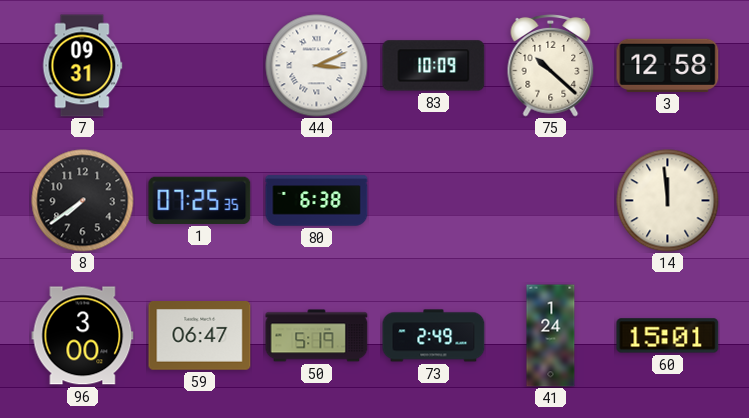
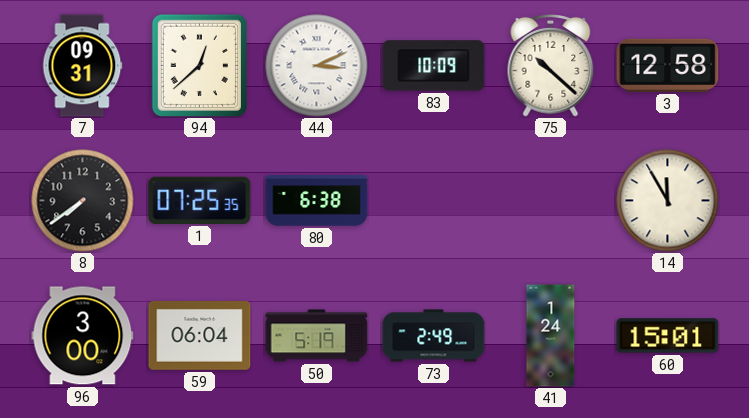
94: none -> 12:38
14: 11:59 -> 11:55
59: 06:47 -> 06:04
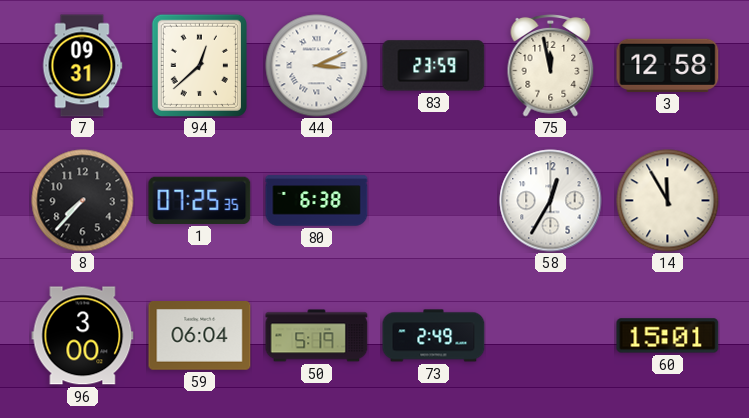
83: 10:09 -> 23:59
75: 10:22 -> 11:58
8: 7:39 -> 7:37
58: none -> 12:35
41: 1:24 -> none
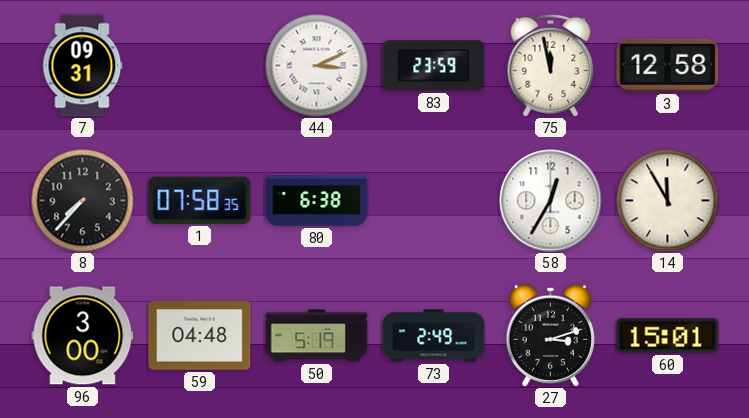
94: 12:38 -> none
1: 07:25 -> 07:58
59: 06:04 -> 04:48
27: none -> 3:12
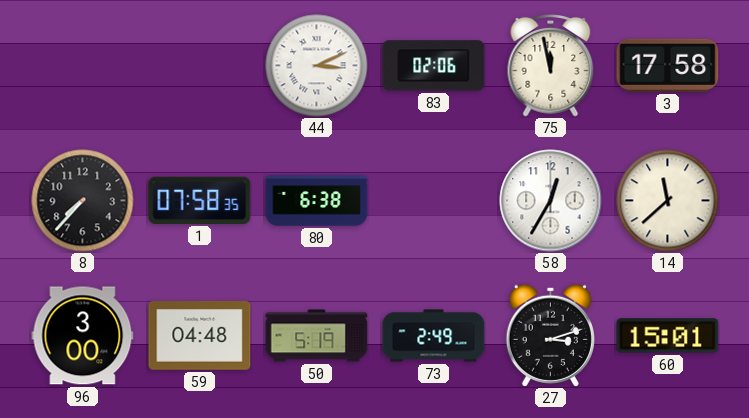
7: 09:31 -> none
83: 23:59 -> 02:06
3: 12:58 -> 17:58
14: 11:55 -> 11:38
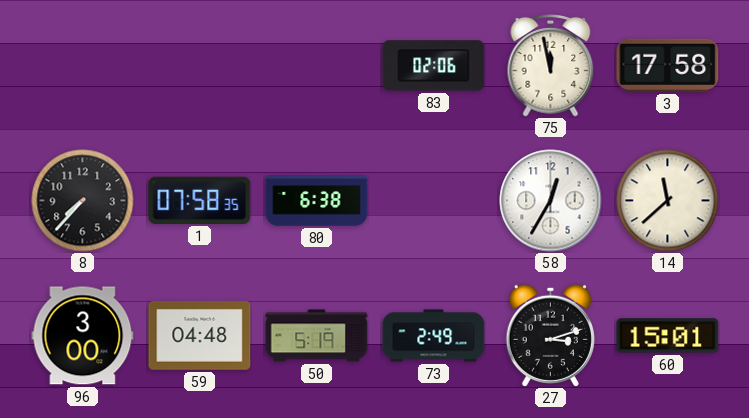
44: 3:11 -> none
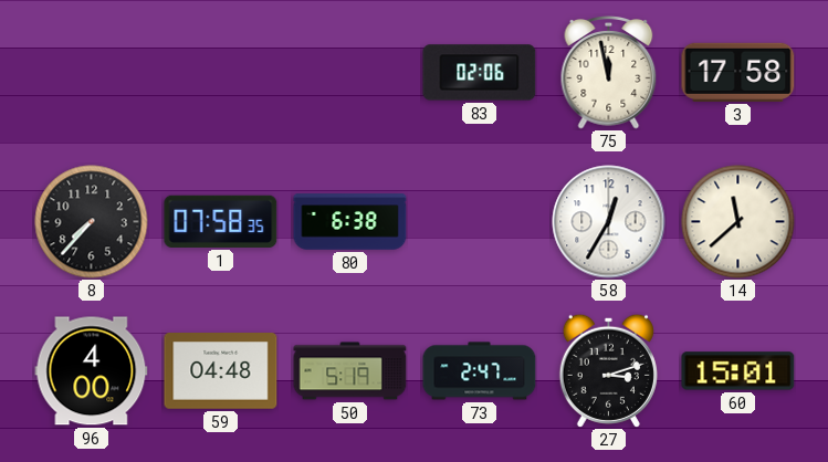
96: 3:00 -> 4:00
73: 2:49 -> 2:47
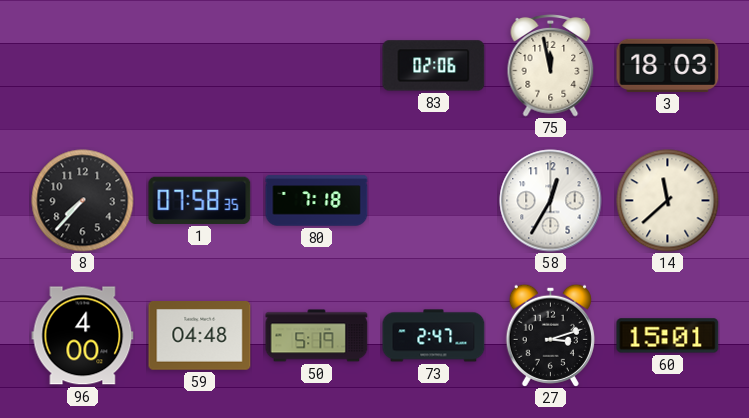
3: 17:58 -> 18:03
80: 6:38 -> 7:18
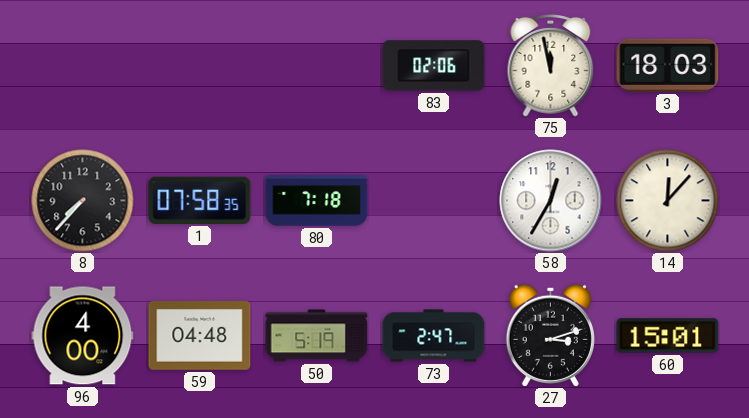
14: 11:38 -> 12:07
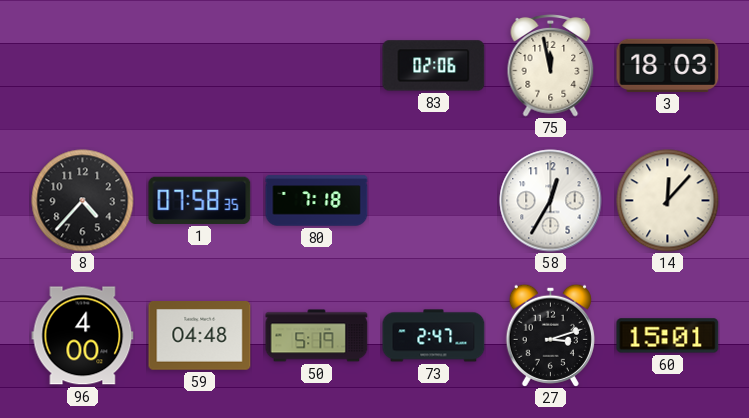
8: 7:37 -> 4:37
